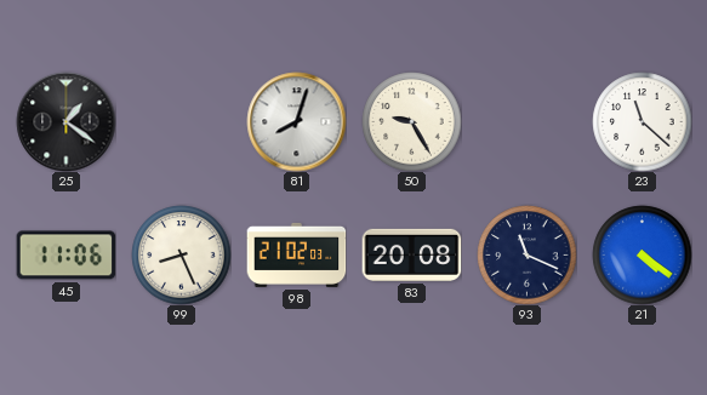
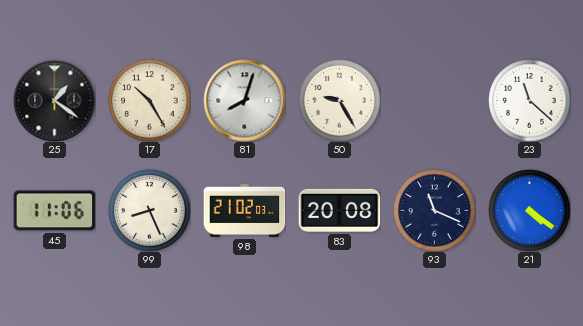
17: none -> 10:25
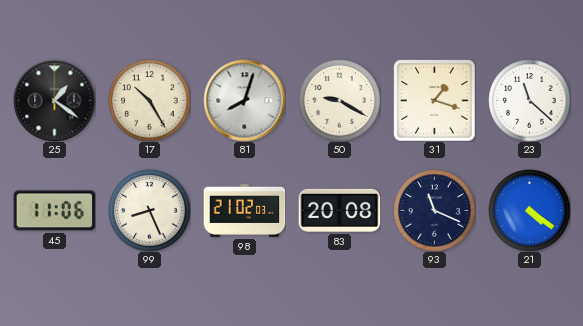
50: 9:25 -> 9:20
31: none -> 1:18
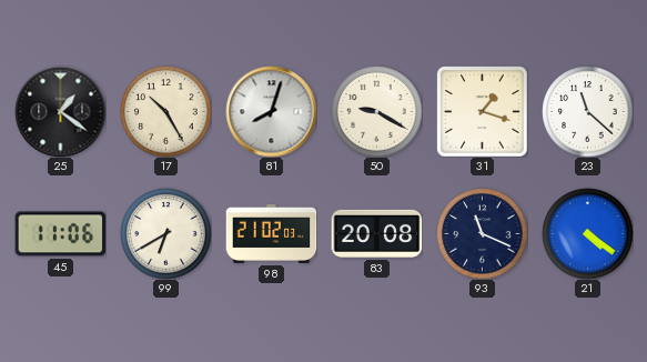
99: 8:26 -> 6:40
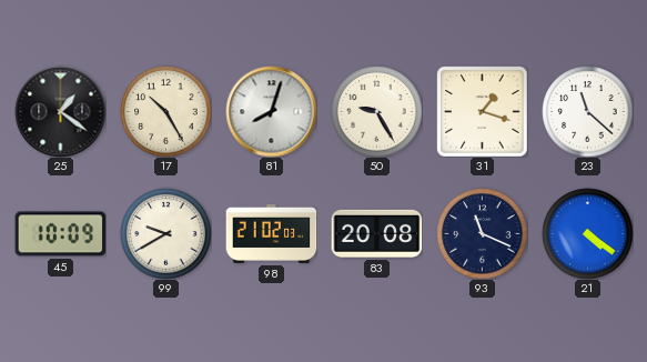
50: 9:20 -> 9:25
45: 11:06 -> 10:09
99: 6:40 -> 9:40
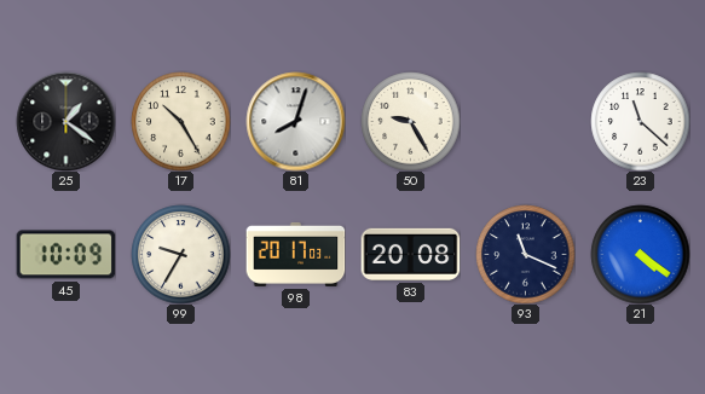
31: 1:18 -> none
99: 9:40 -> 9:35
98: 21:02 -> 20:17
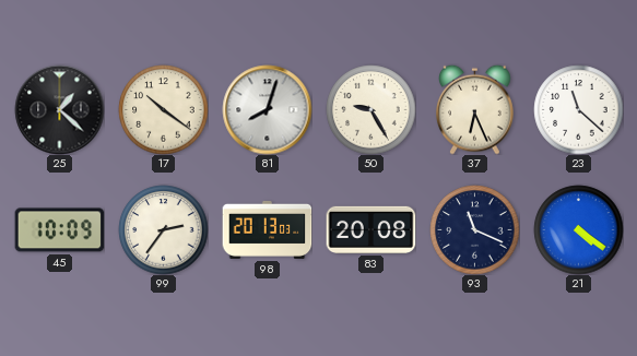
25: 1:21 -> 1:22
17: 10:25 -> 10:21
37: none -> 6:26
99: 9:35 -> 2:36
98: 20:17 -> 20:13
